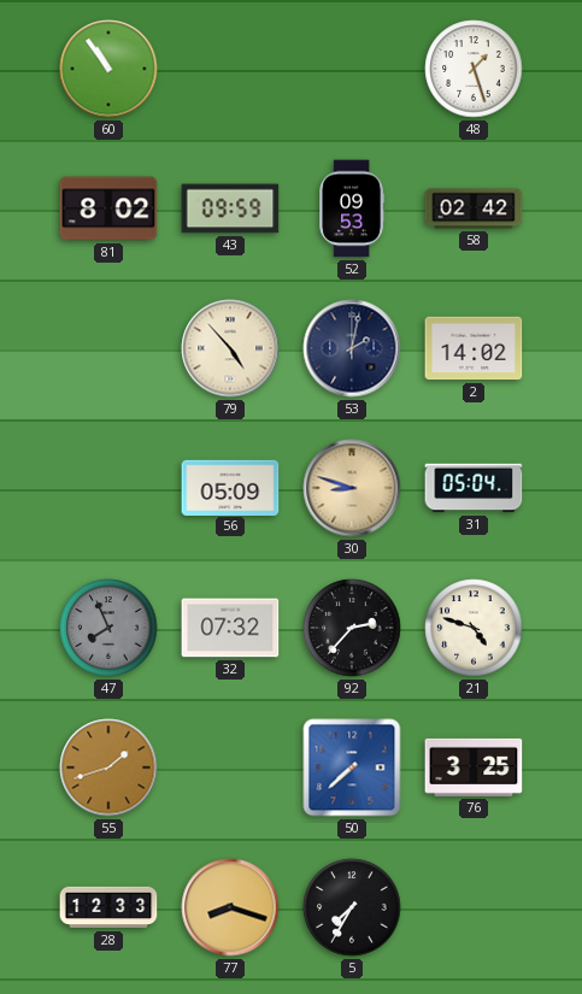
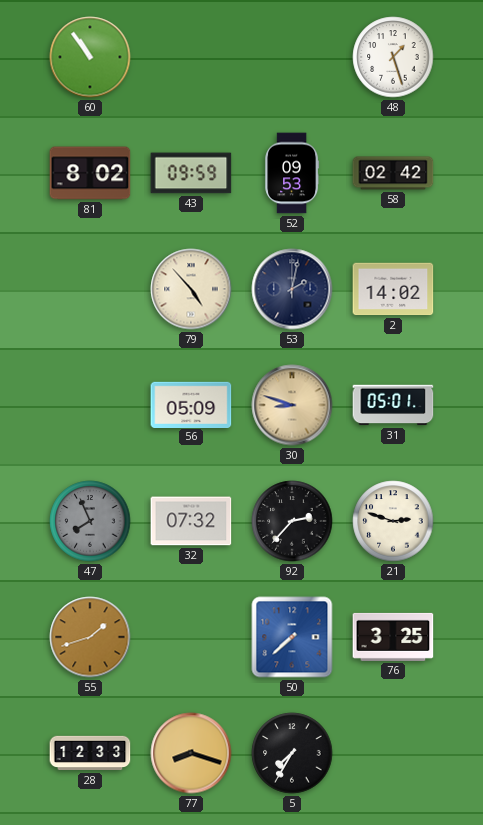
31: 05:04 -> 05:01
21: 4:48 -> 2:48
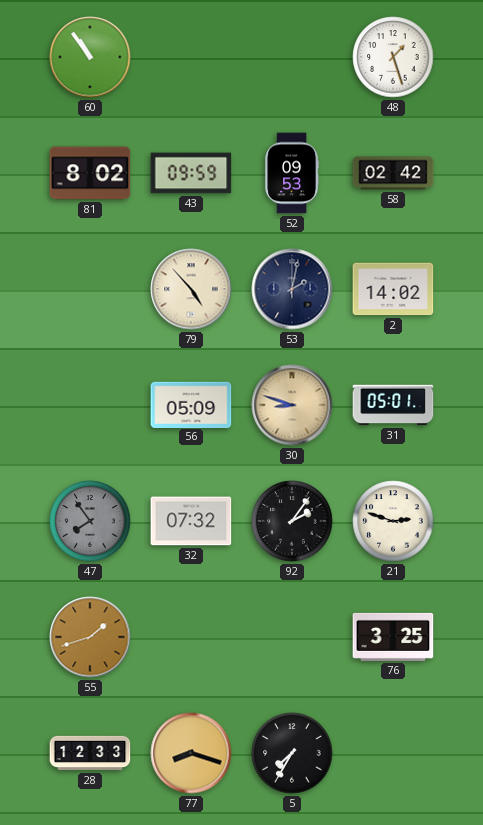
47: 7:56 -> 7:54
92: 2:37 -> 2:06
50: 7:38 -> none
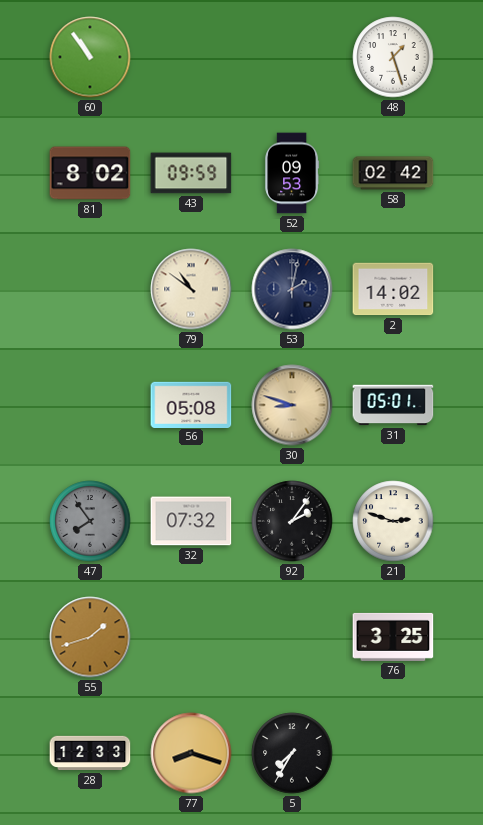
79: 4:53 -> 10:51
56: 05:09 -> 05:08
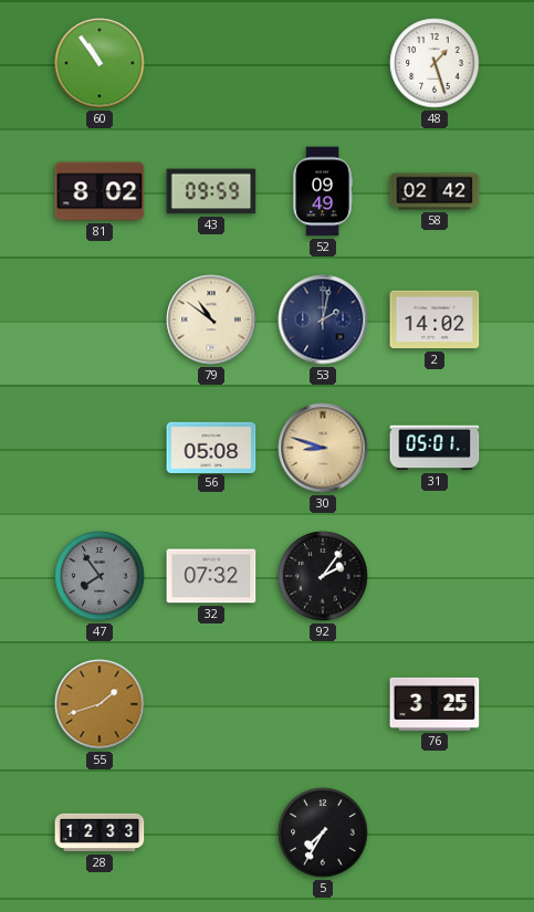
52: 09:53 -> 09:49
21: 2:48 -> none
77: 8:18 -> none
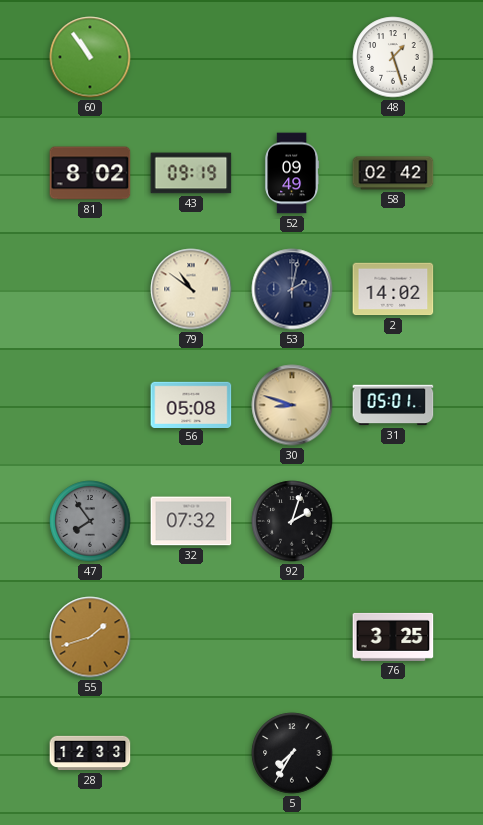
43: 09:59 -> 09:19
92: 2:06 -> 2:03
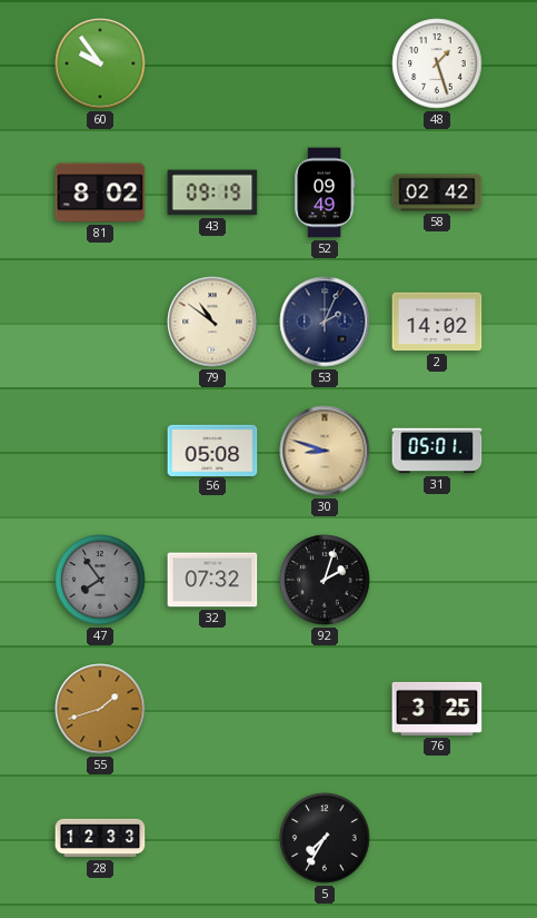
60: 10:54 -> 9:54
53: 2:02 -> 2:04
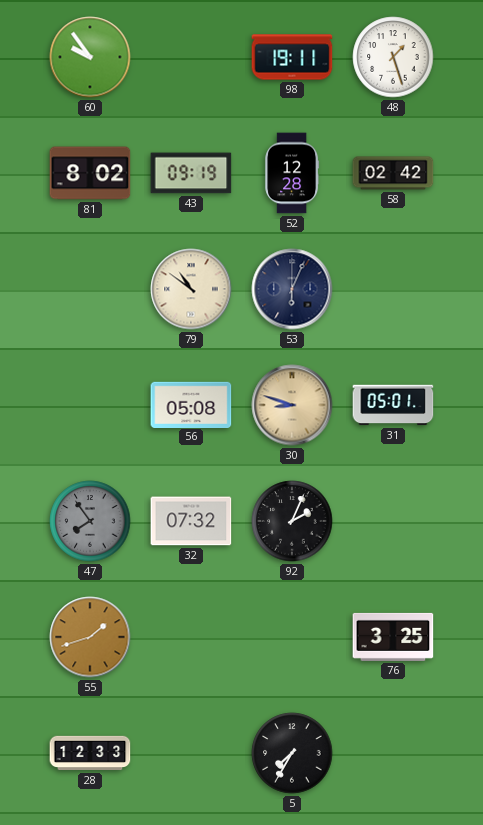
98: none -> 19:11
52: 09:49 -> 12:28
53: 2:04 -> 6:04
2: 14:02 -> none
92: 2:03 -> 2:04
